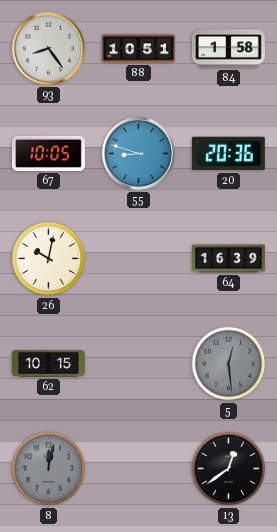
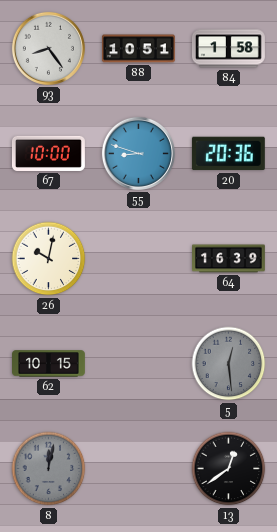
67: 10:05 -> 10:00
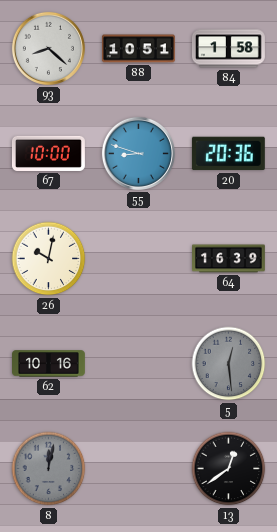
93: 8:24 -> 8:22
62: 10:15 -> 10:16
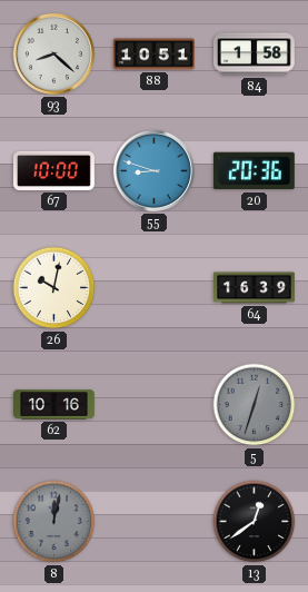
5: 12:29 -> 12:33
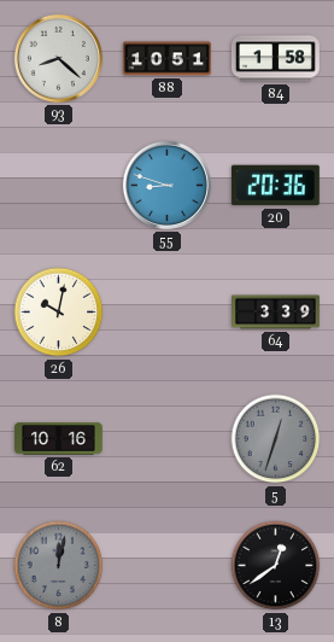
67: 10:00 -> none
64: 16:39 -> 3:39
